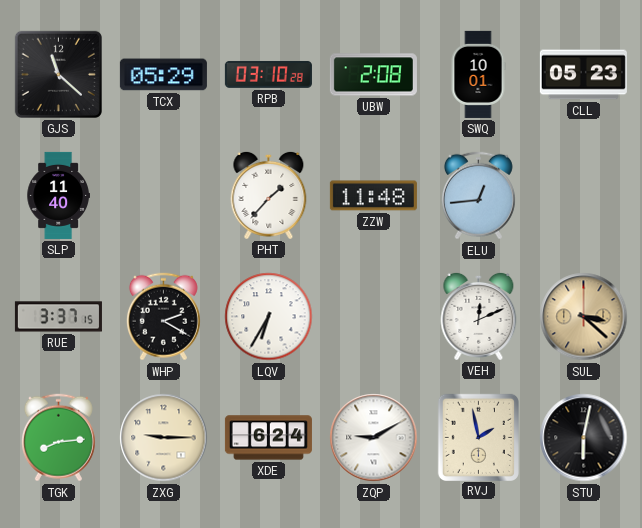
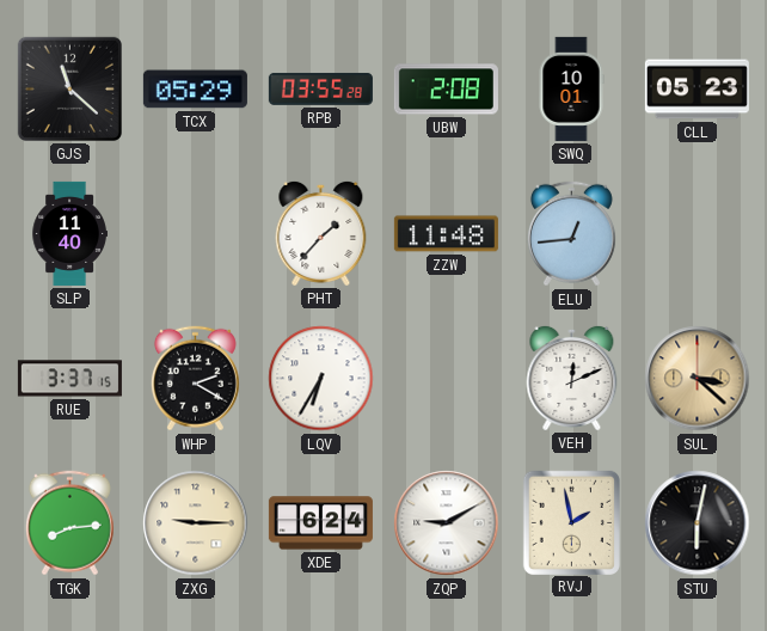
RPB: 03:10 -> 03:55
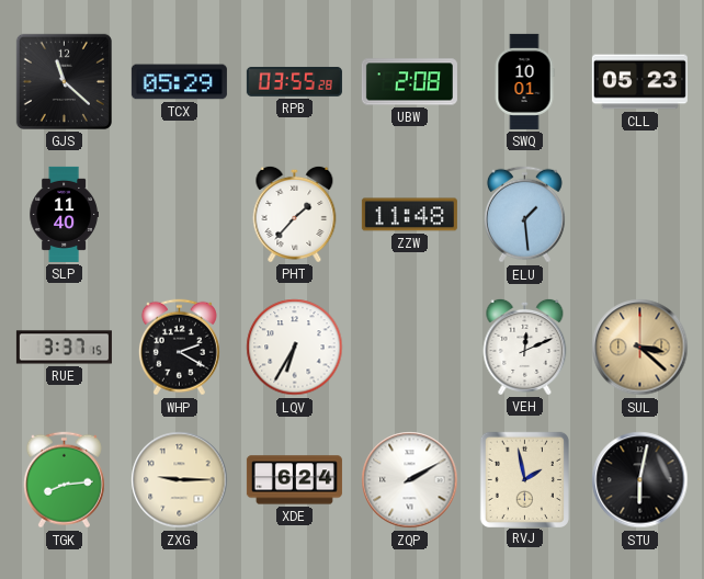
ELU: 12:44 -> 1:29
ZQP: 9:10 -> 2:10
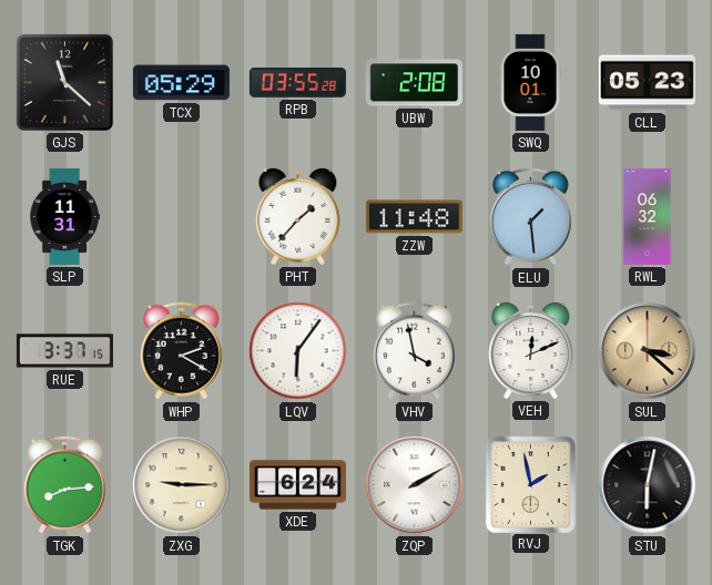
SLP: 11:40 -> 11:31
RWL: none -> 06:32
LQV: 6:35 -> 6:06
VHV: none -> 3:58
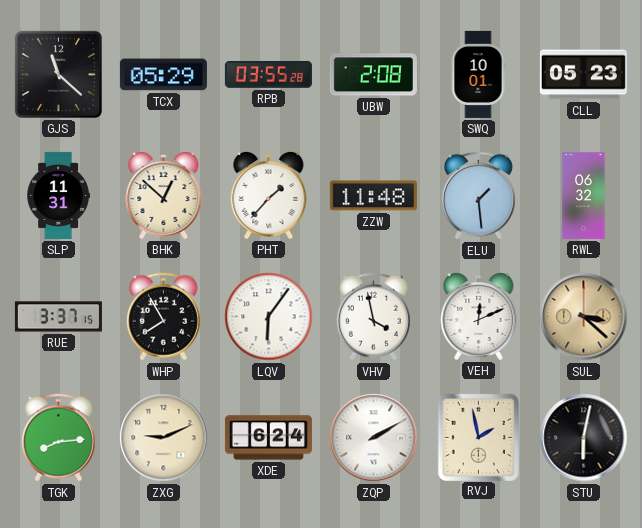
BHK: none -> 12:52
WHP: 2:20 -> 7:55
ZXG: 9:15 -> 9:11
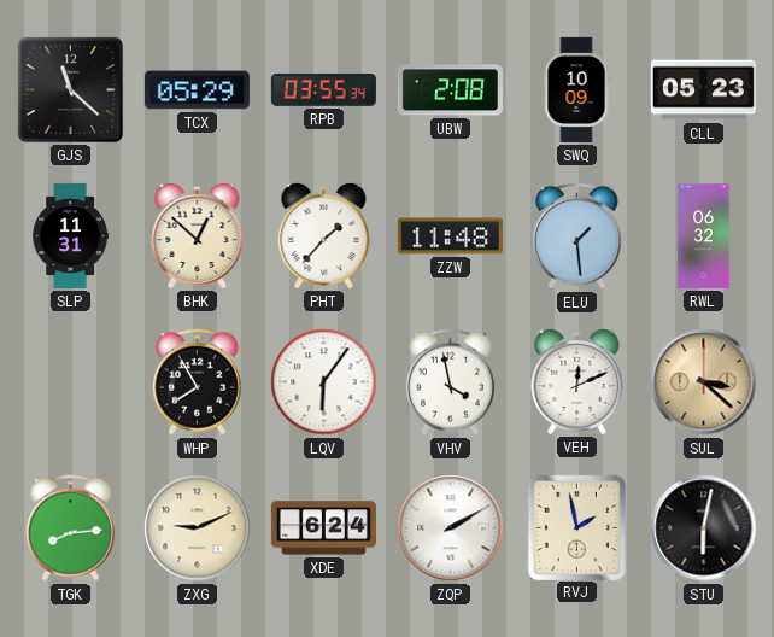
RPB: 03:55:28 -> 03:55:34
SWQ: 10:01 -> 10:09
RUE: 3:37 -> none
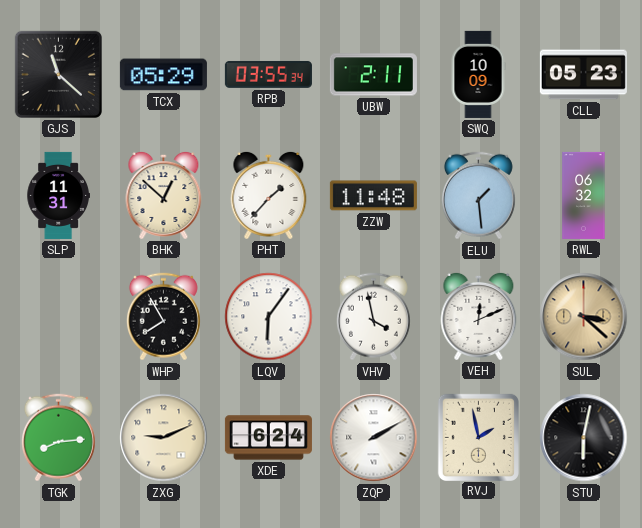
UBW: 2:08 -> 2:11
